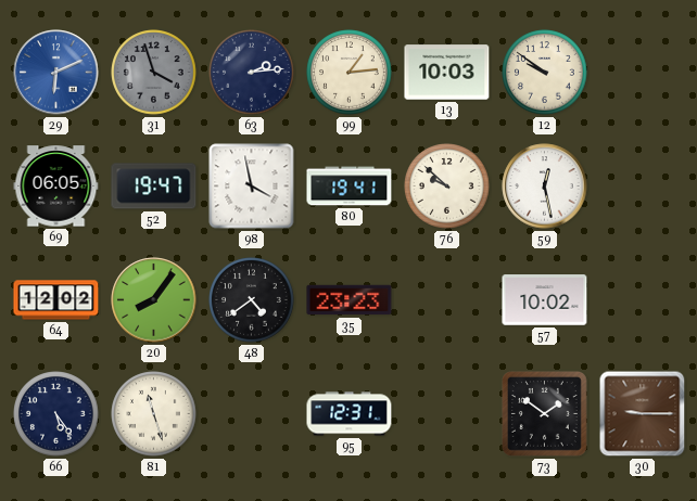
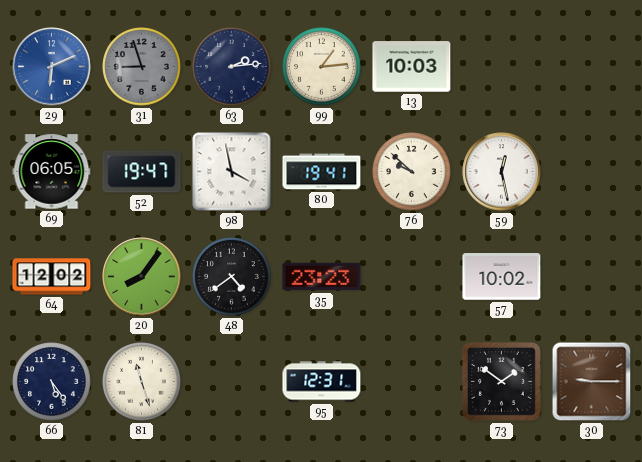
31: 3:57 -> 8:57
12: 9:51 -> none
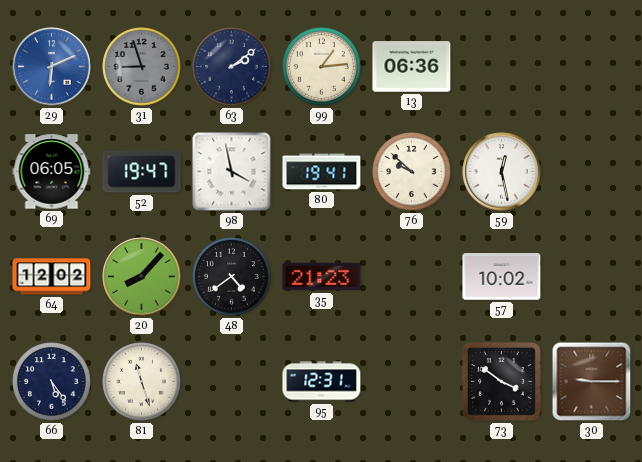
63: 2:14 -> 2:09
13: 10:03 -> 06:36
20: 8:06 -> 8:07
35: 23:23 -> 21:23
73: 1:51 -> 3:51
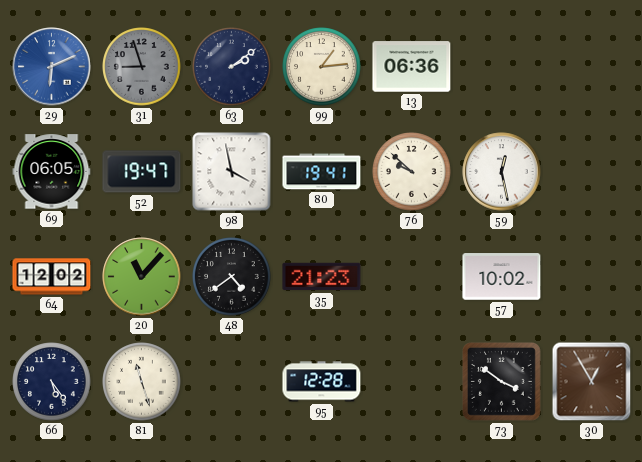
20: 8:07 -> 11:07
95: 12:31 -> 12:28
30: 9:15 -> 12:55
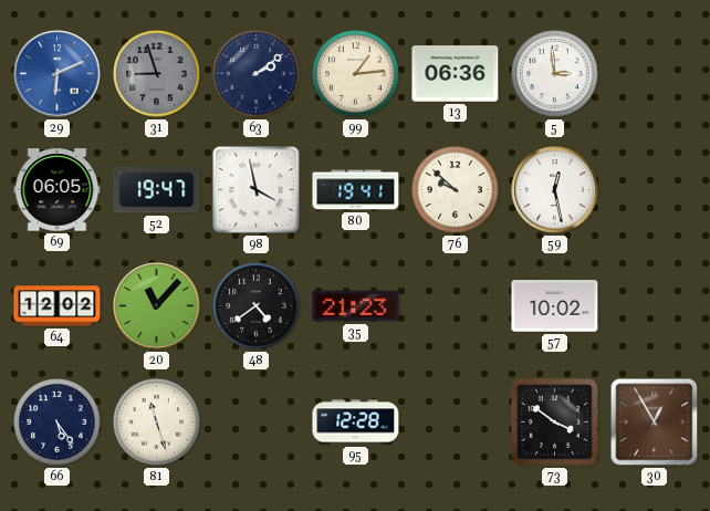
5: none -> 2:59
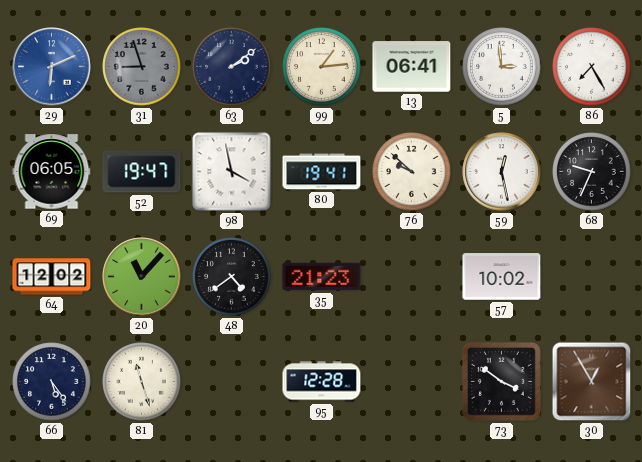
13: 06:36 -> 06:41
86: none -> 7:25
68: none -> 9:34
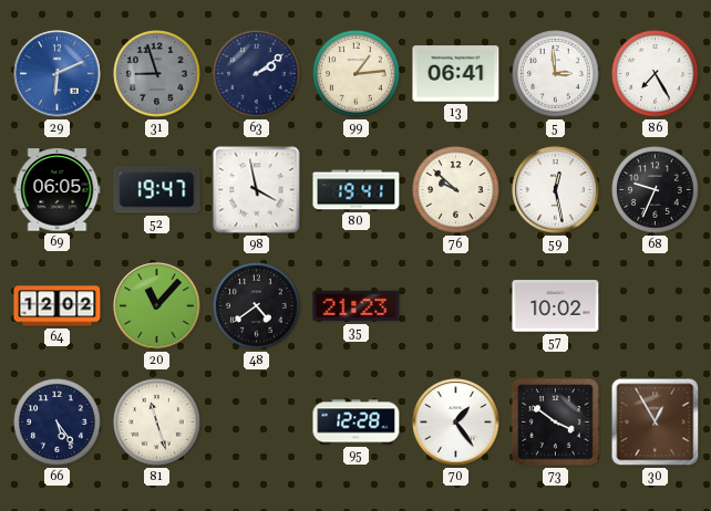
70: none -> 1:24
